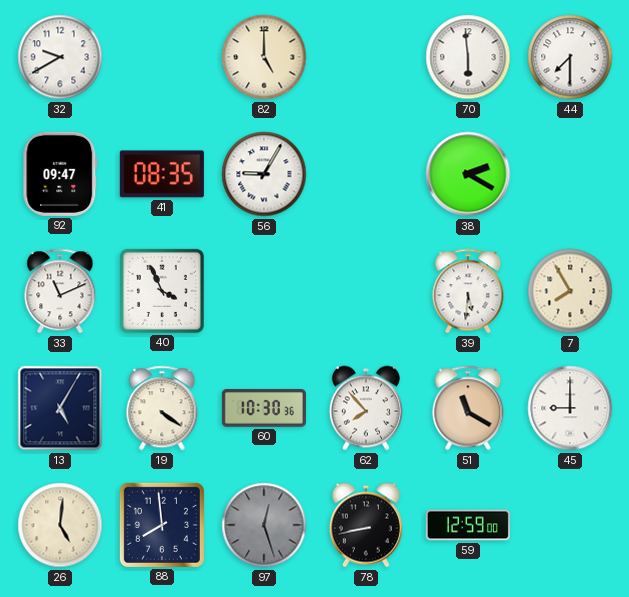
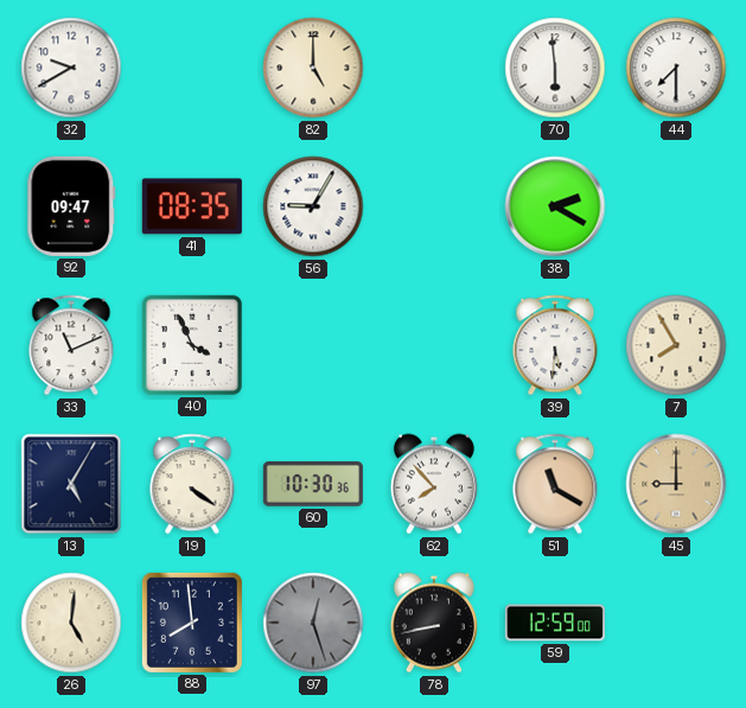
45 dial: white -> champagne
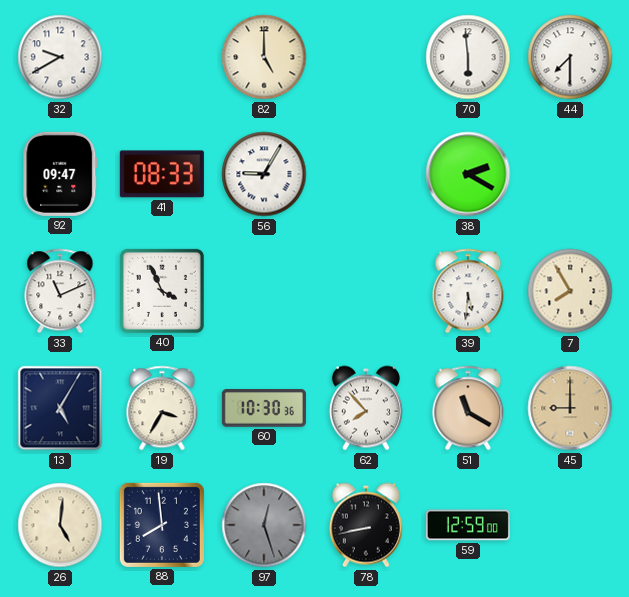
41: 08:35 -> 08:33
19: 4:21 -> 3:35
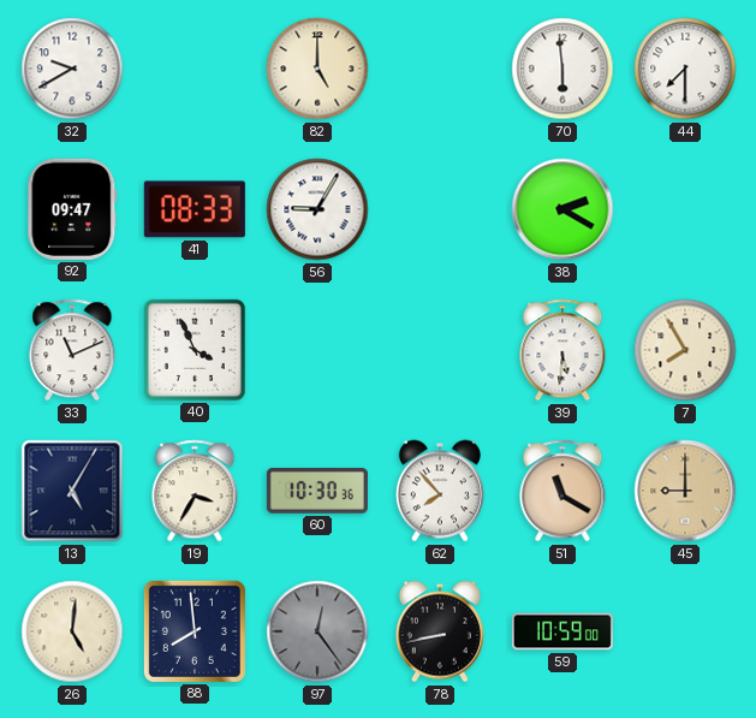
97: 12:27 -> 12:24
59: 12:59 -> 10:59
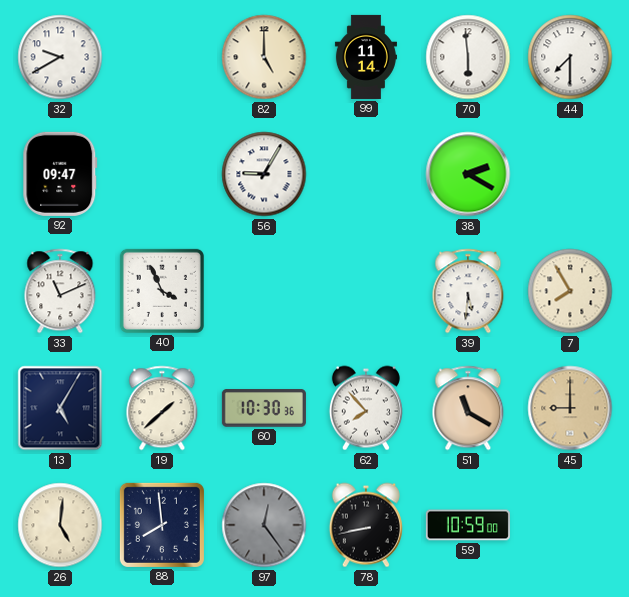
99: none -> 11:14
41: 08:33 -> none
19: 3:35 -> 1:38
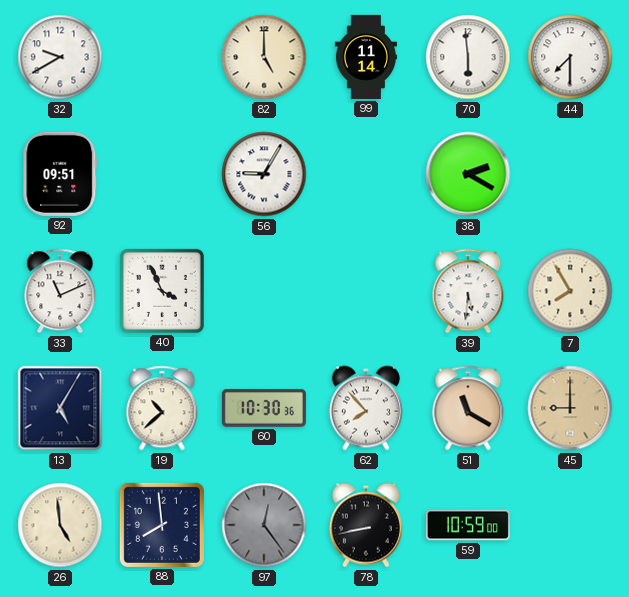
92: 09:47 -> 09:51
19: 1:38 -> 10:38
26: 5:01 -> 4:59
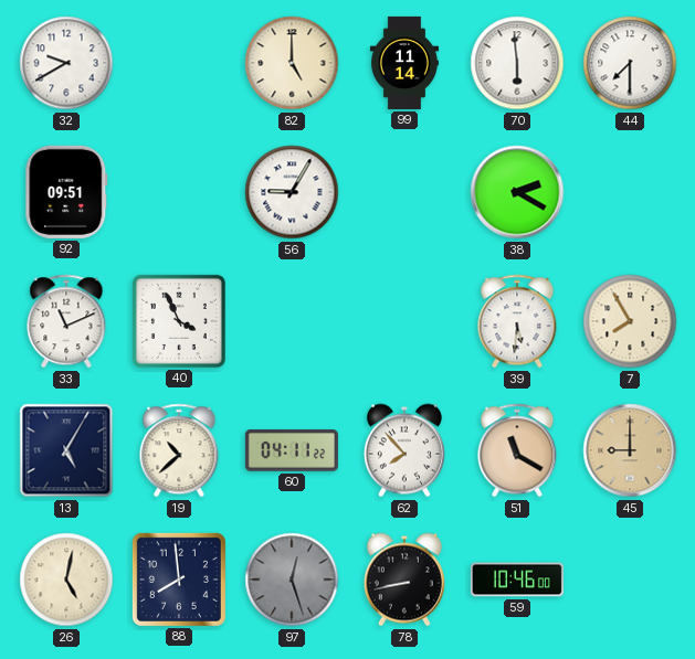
60: 10:30 -> 04:11
26: 4:59 -> 5:02
97: 12:24 -> 12:27
59: 10:59 -> 10:46
